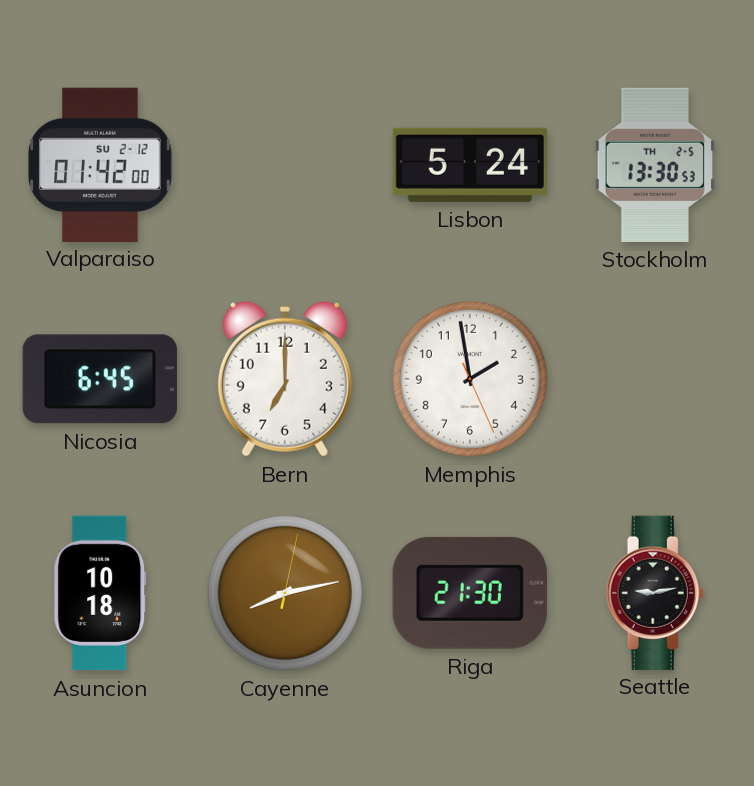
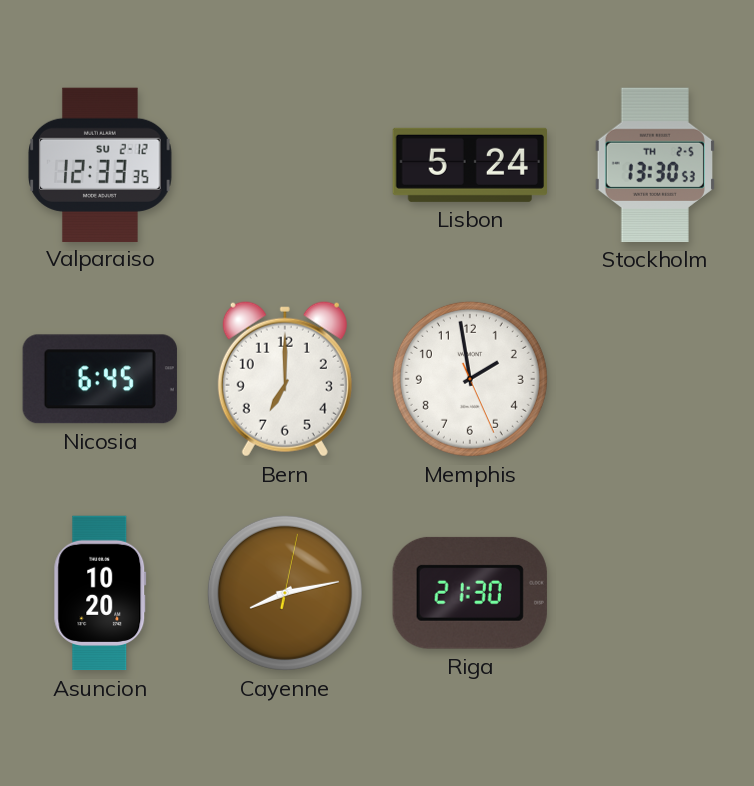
Valparaiso: 01:42 -> 12:33
Asuncion: 10:18 -> 10:20
Seattle: 9:13 -> none
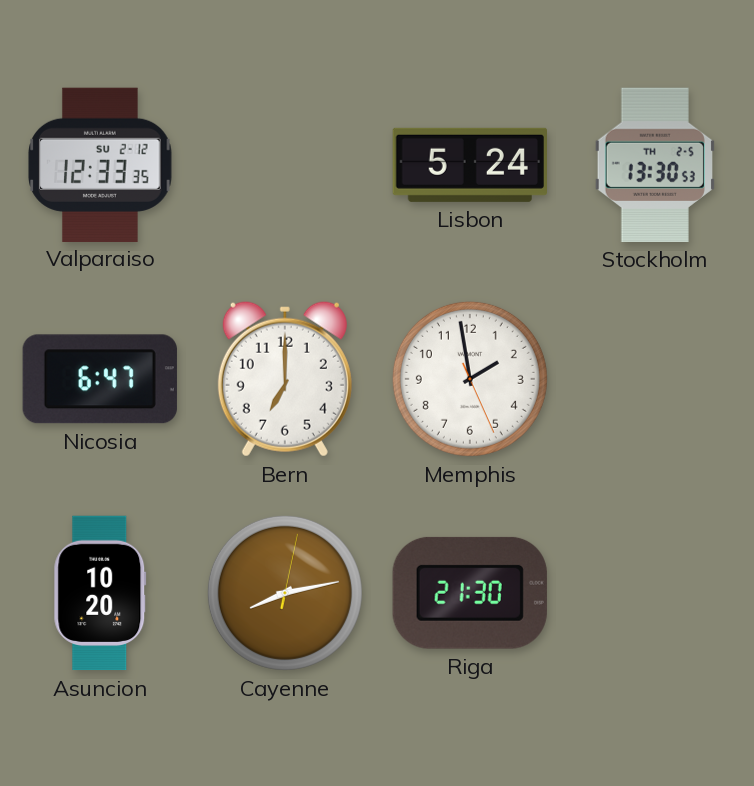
Nicosia: 6:45 -> 6:47
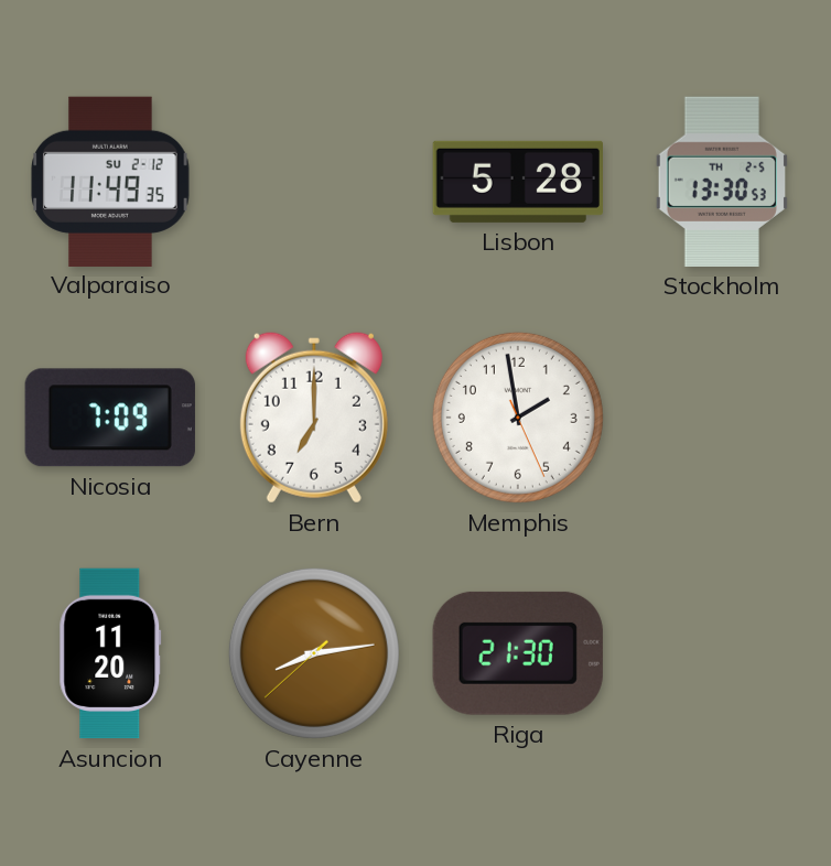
Valparaiso: 12:33 -> 11:49
Lisbon: 5:24 -> 5:28
Nicosia: 6:47 -> 7:09
Asuncion: 10:20 -> 11:20
Cayenne: 8:13:02 -> 8:13:38
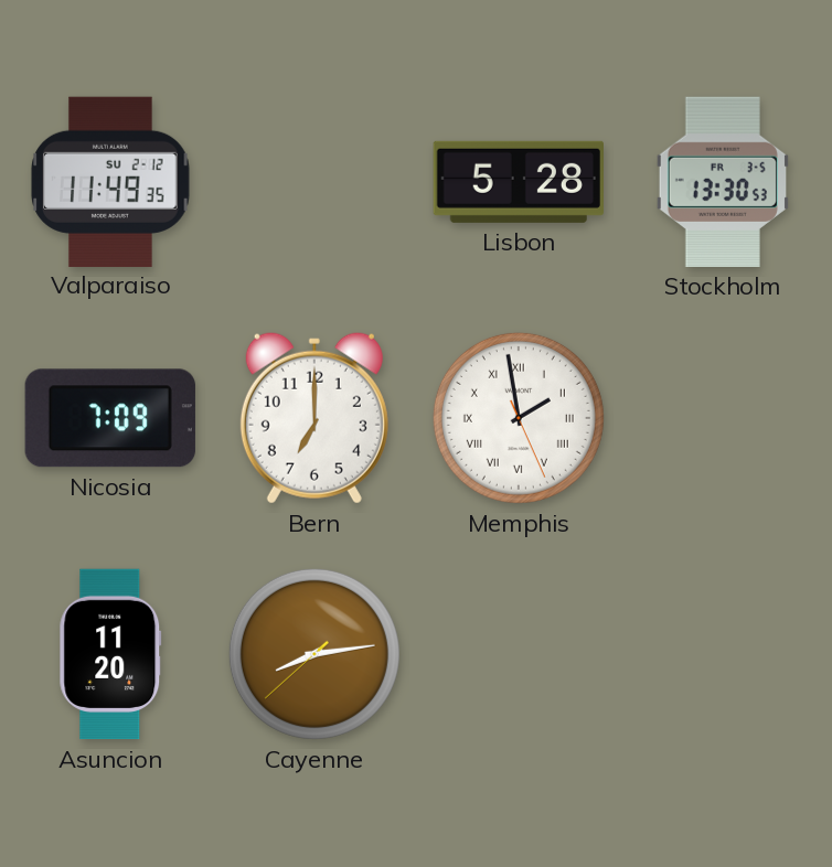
Stockholm date: TH 2-5 -> FR 3-5
Memphis numerals: Arabic -> Roman
Riga: 21:30 -> none
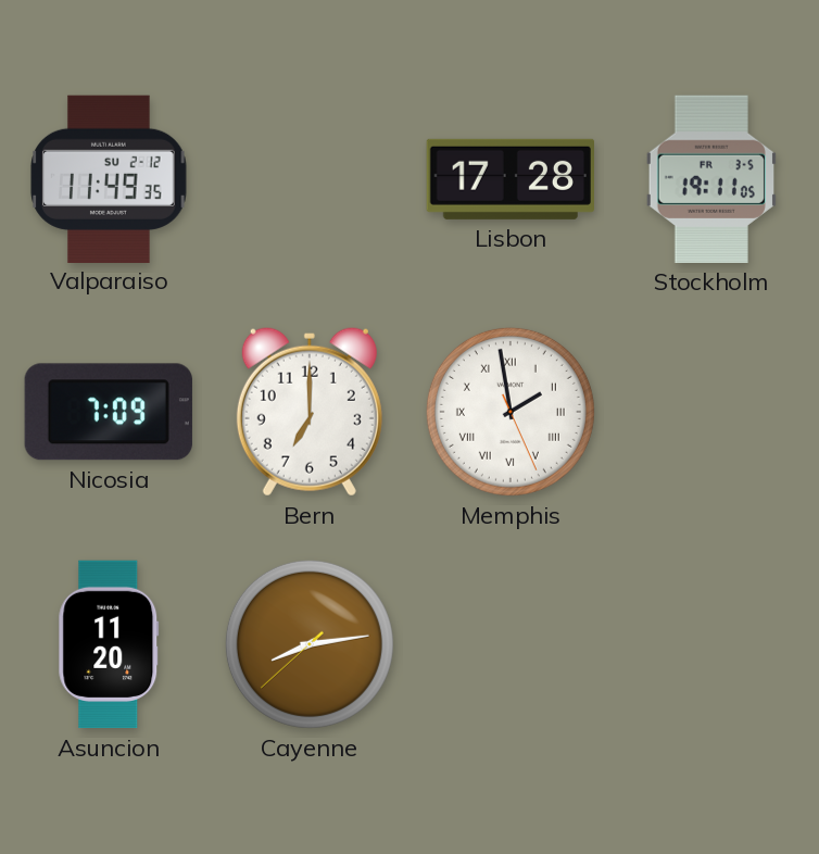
Lisbon: 5:28 -> 17:28
Stockholm: 13:30 -> 19:11
